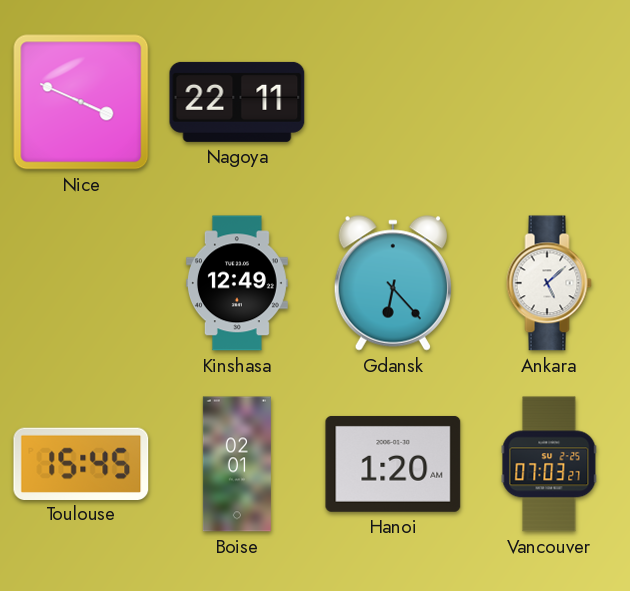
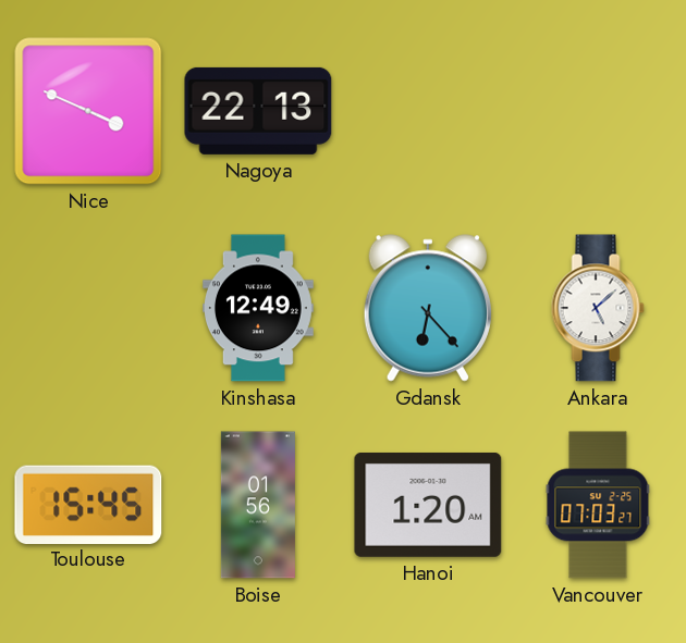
Nagoya: 22:11 -> 22:13
Boise: 02:01 -> 01:56
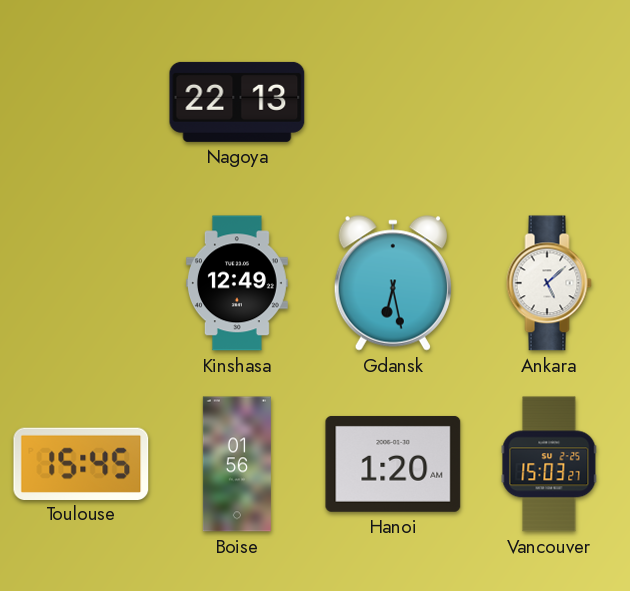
Nice: 3:49 -> none
Gdansk: 6:23 -> 6:28
Vancouver: 07:03 -> 15:03
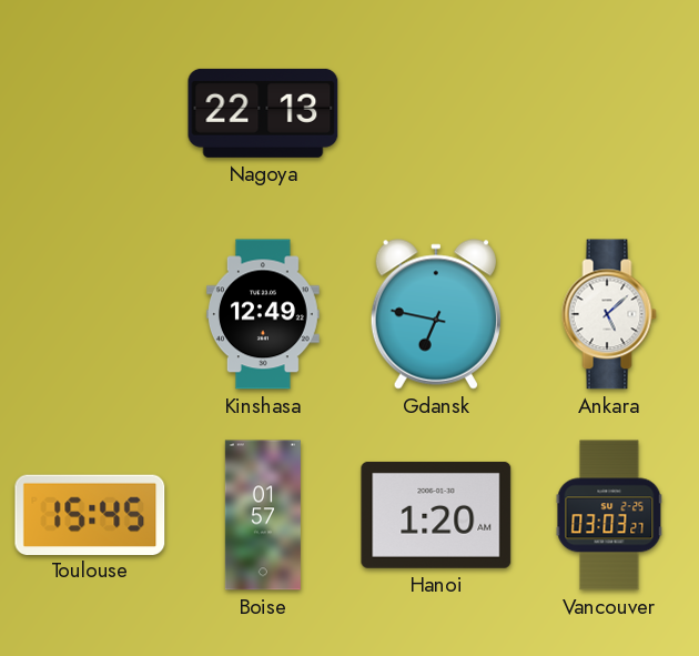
Gdansk: 6:28 -> 6:47
Boise: 01:56 -> 01:57
Vancouver: 15:03 -> 03:03
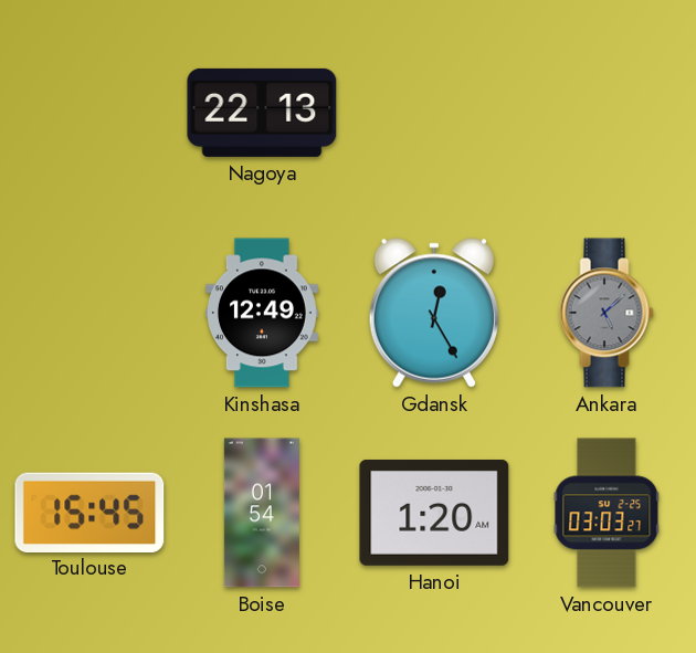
Gdansk: 6:47 -> 12:25
Ankara dial: white -> grey
Boise: 01:57 -> 01:54
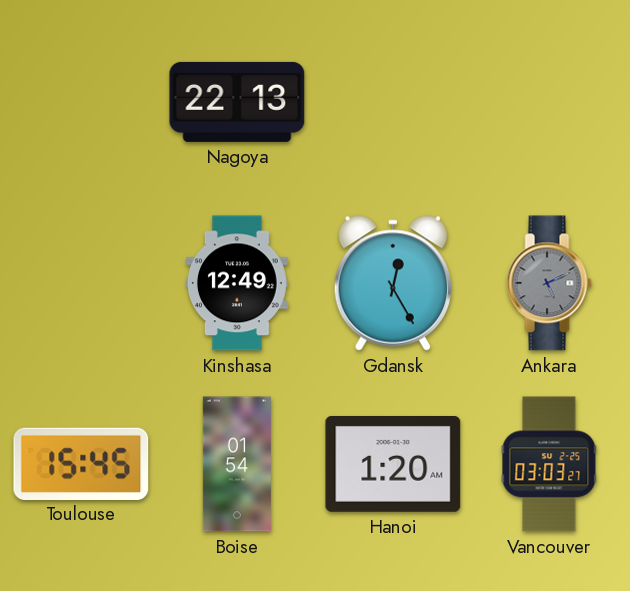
Ankara: 5:08 -> 5:11
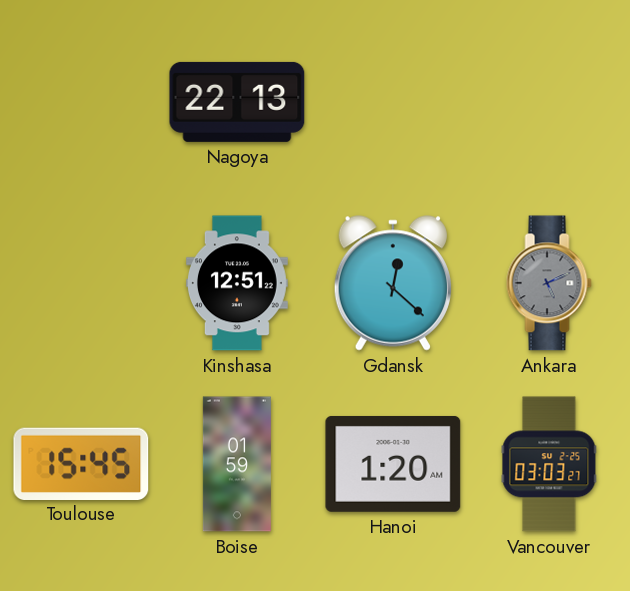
Kinshasa: 12:49 -> 12:51
Gdansk: 12:25 -> 12:22
Boise: 01:54 -> 01:59
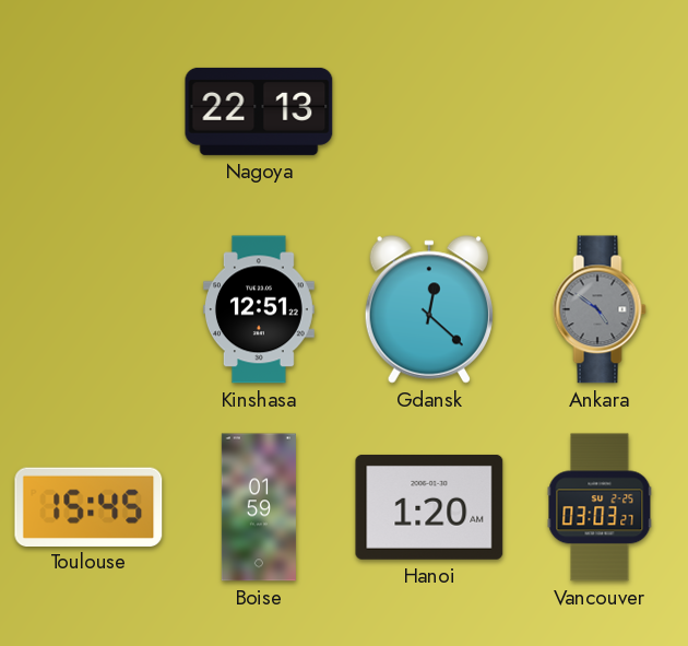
Ankara: 5:11 -> 4:51
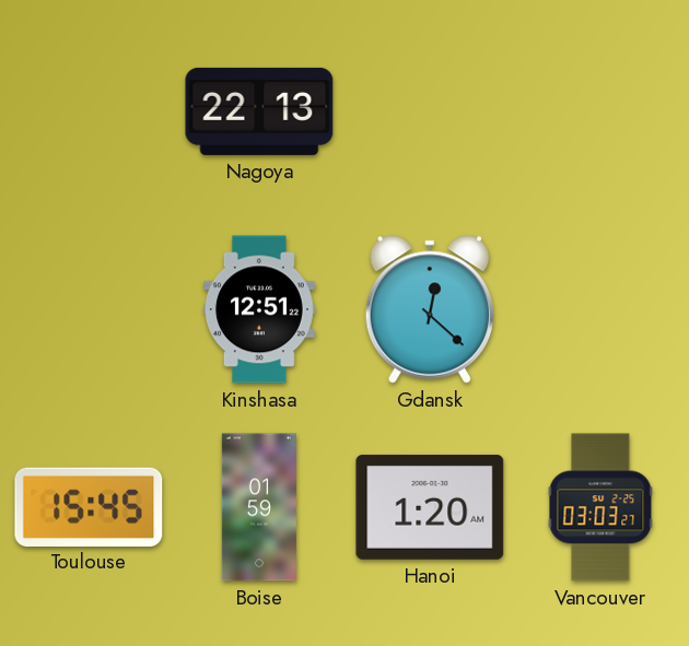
Ankara: 4:51 -> none
